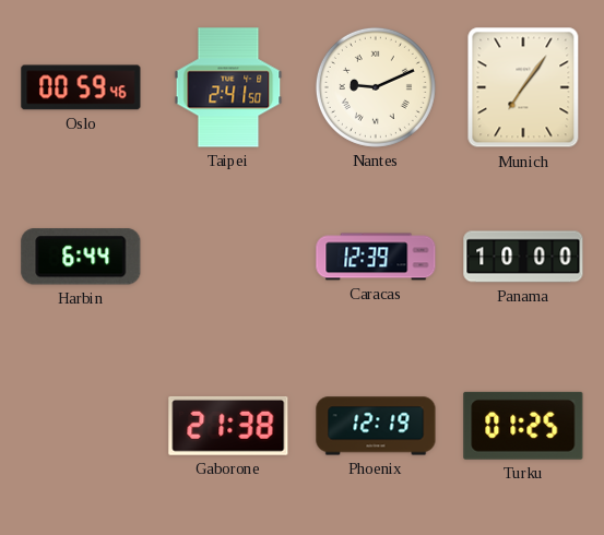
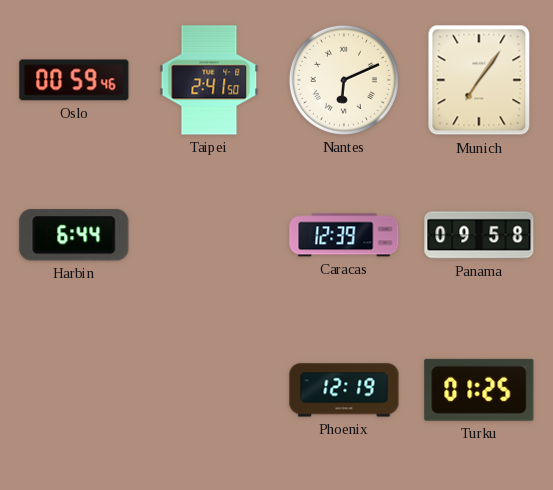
Nantes: 9:11 -> 6:11
Panama: 10:00 -> 09:58
Gaborone: 21:38 -> none
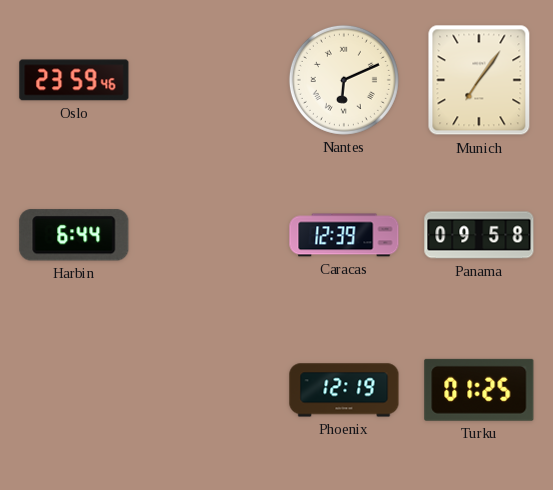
Oslo: 00:59 -> 23:59
Taipei: 2:41 -> none
